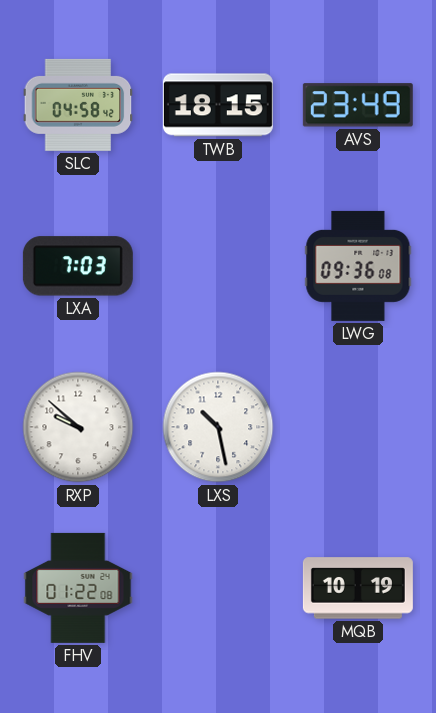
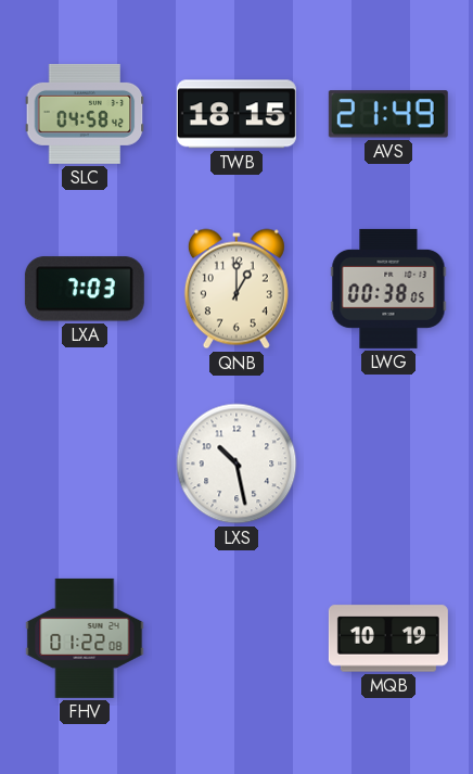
AVS: 23:49 -> 21:49
QNB: none -> 1:00
LWG: 09:36 -> 00:38
RXP: 9:52 -> none
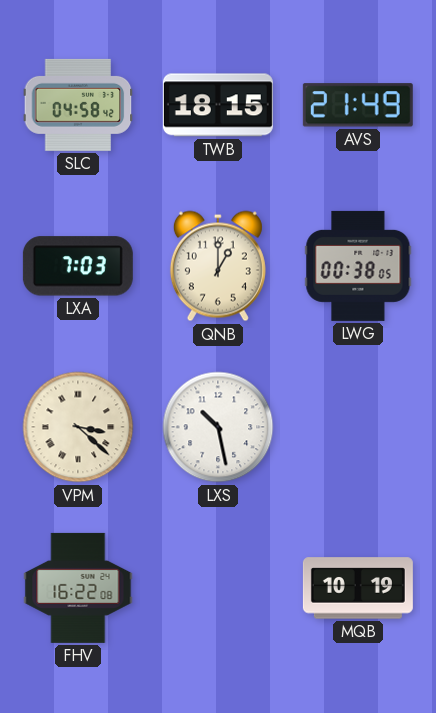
VPM: none -> 3:22
FHV: 01:22 -> 16:22
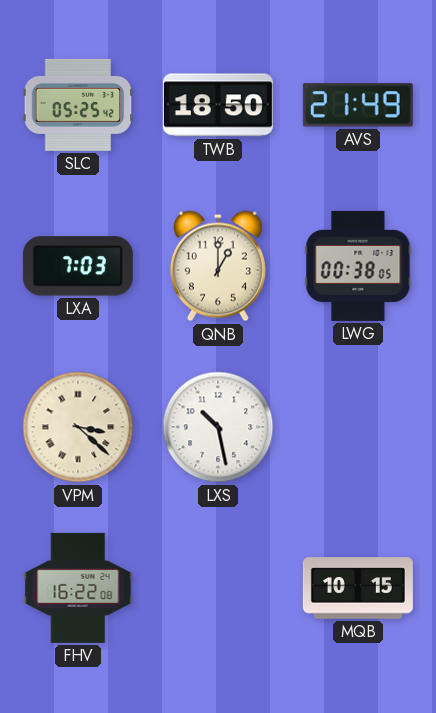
SLC: 04:58 -> 05:25
TWB: 18:15 -> 18:50
MQB: 10:19 -> 10:15
